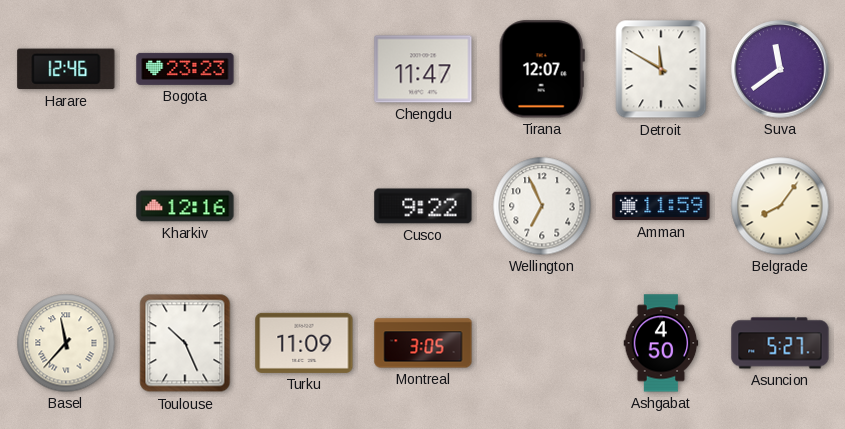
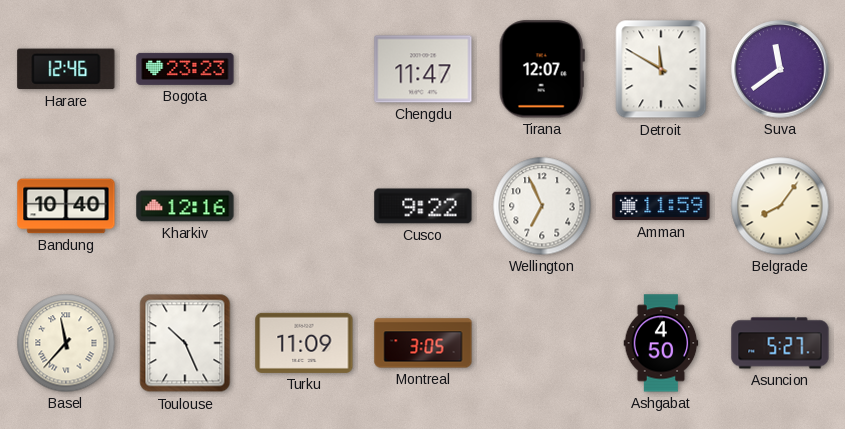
Bandung: none -> 10:40
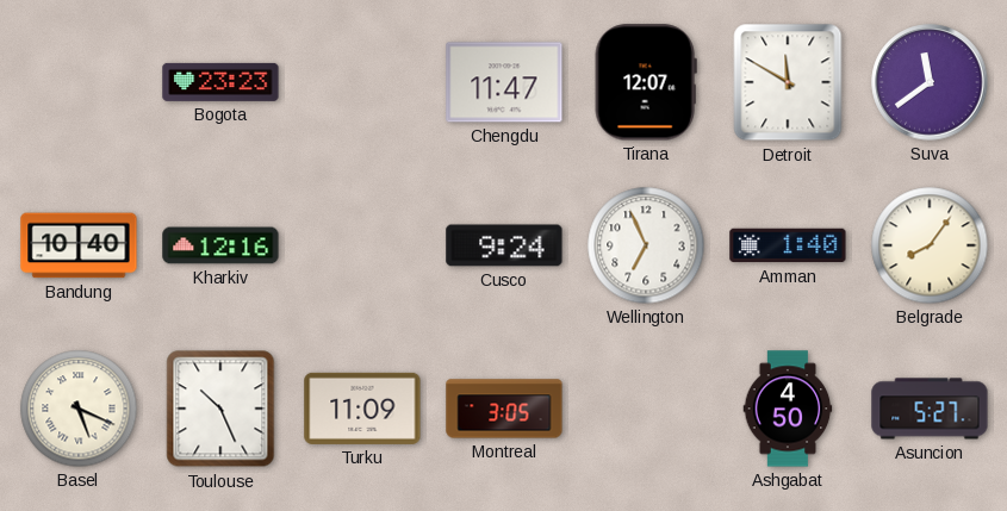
Harare: 12:46 -> none
Cusco: 9:22 -> 9:24
Amman: 11:59 -> 1:40
Basel: 11:37 -> 5:19
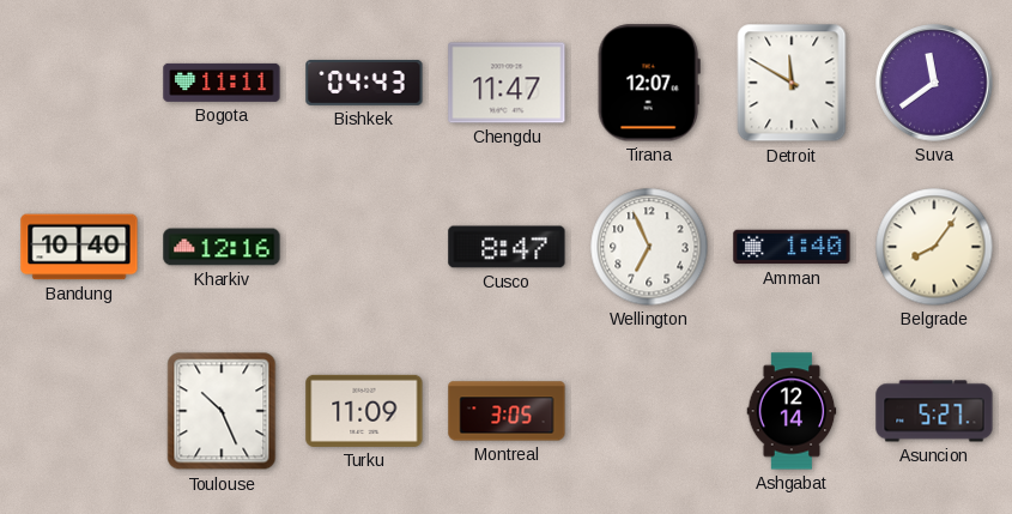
Bogota: 23:23 -> 11:11
Bishkek: none -> 04:43
Cusco: 9:24 -> 8:47
Basel: 5:19 -> none
Ashgabat: 4:50 -> 12:14
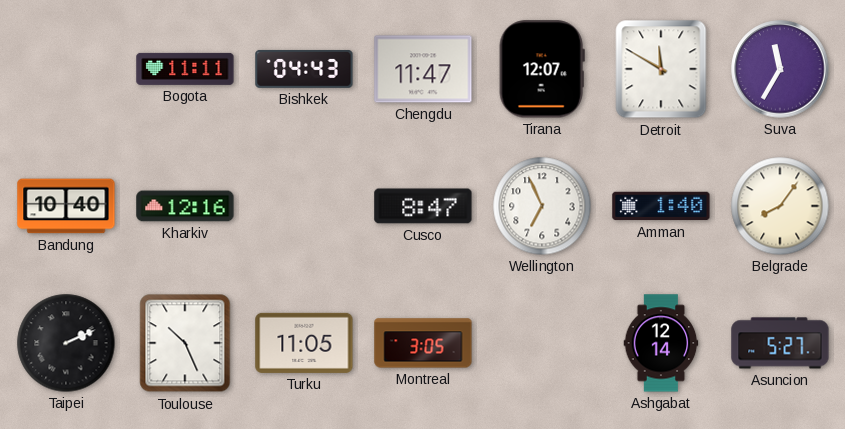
Suva: 11:39 -> 11:35
Taipei: none -> 2:11
Turku: 11:09 -> 11:05
